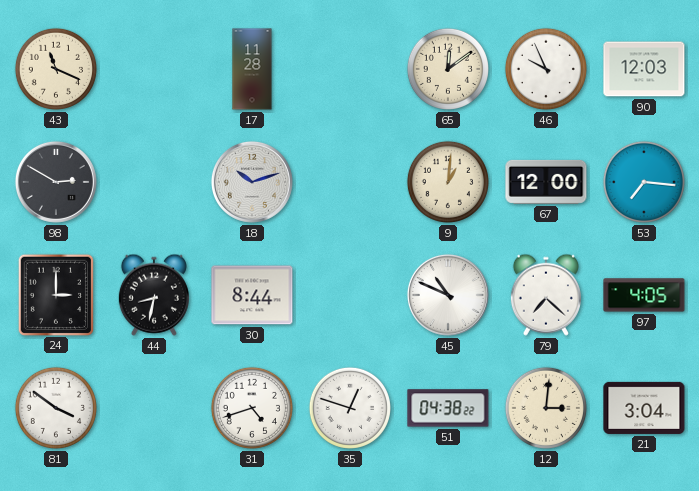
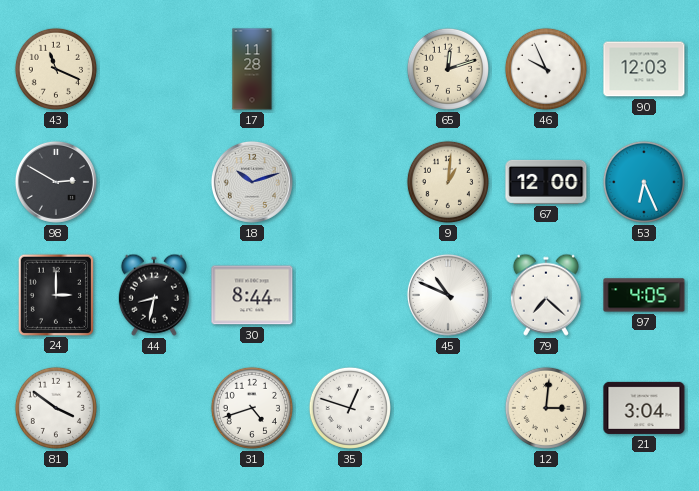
65: 12:09 -> 12:12
53: 7:16 -> 6:26
51: 04:38 -> none
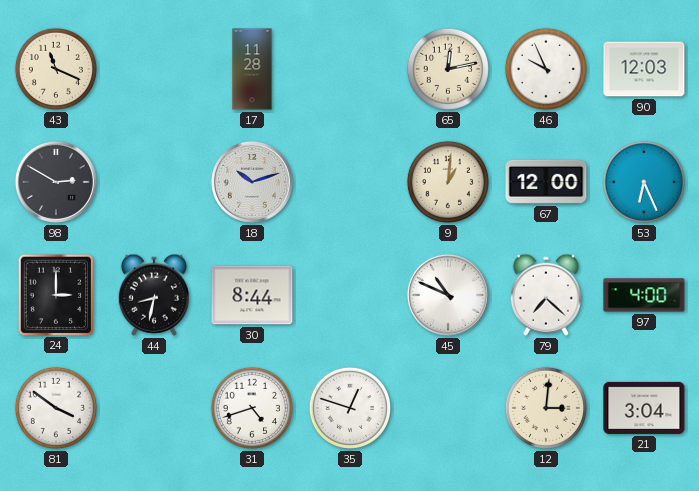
65: 12:12 -> 12:13
97: 4:05 -> 4:00
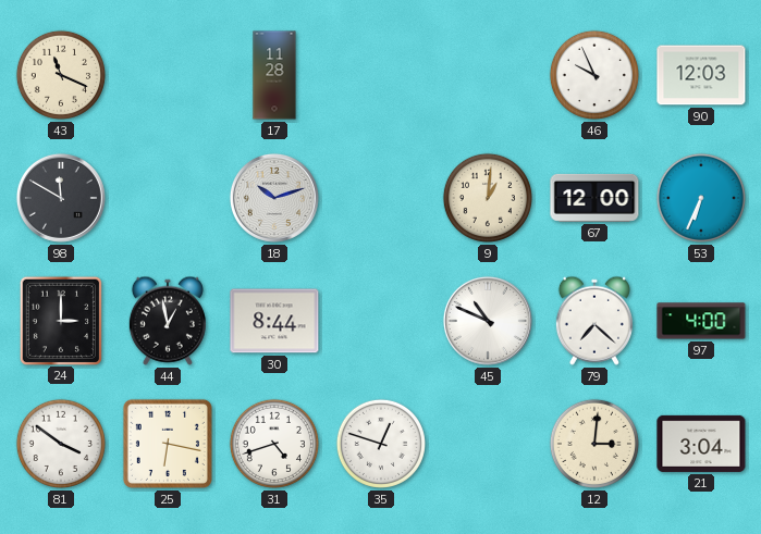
65: 12:13 -> none
98: 2:50 -> 11:50
53: 6:26 -> 6:34
44: 8:32 -> 12:58
25: none -> 6:17
